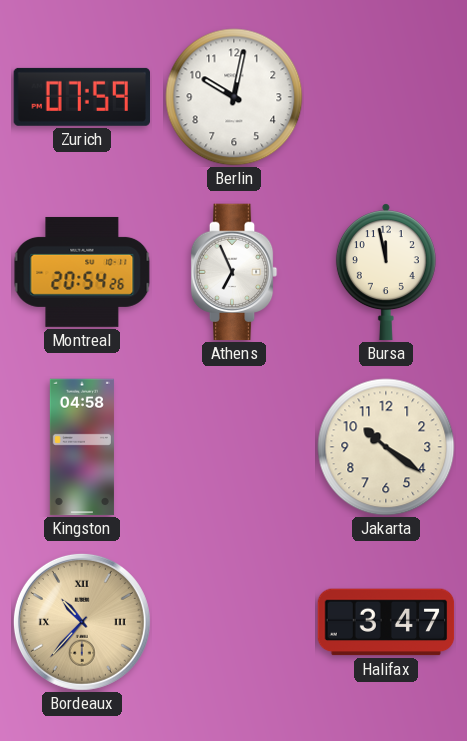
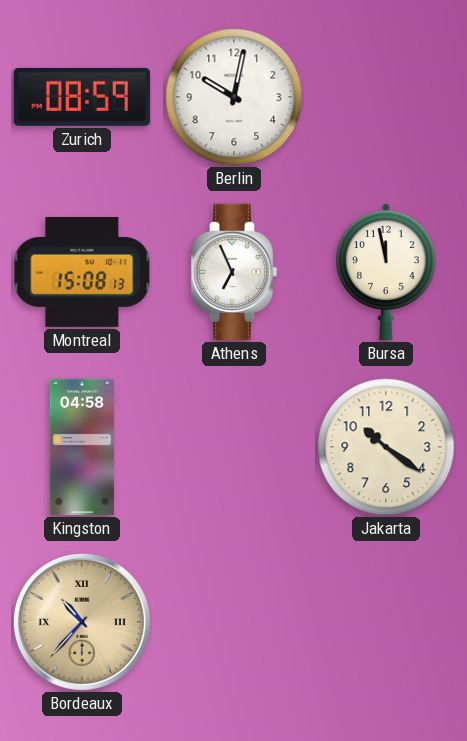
Zurich: 07:59 -> 08:59
Montreal: 20:54 -> 15:08
Halifax: 3:47 -> none
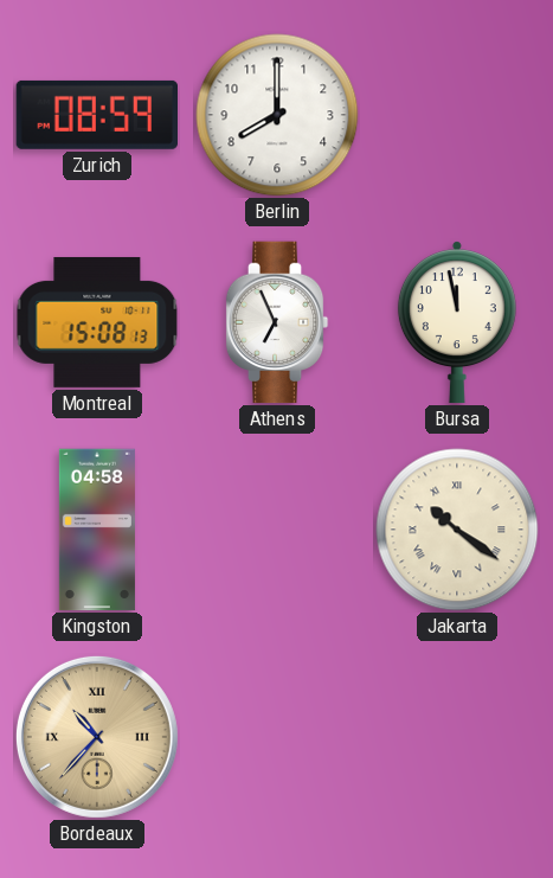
Berlin: 10:02 -> 8:00
Jakarta numerals: Arabic -> Roman
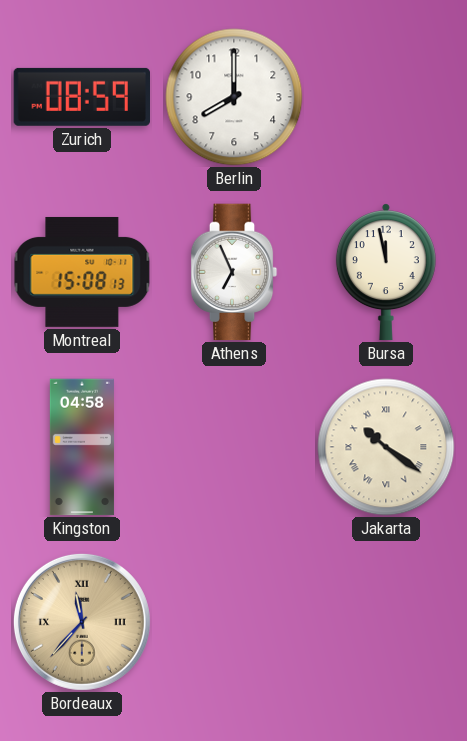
Bordeaux: 10:37 -> 11:37
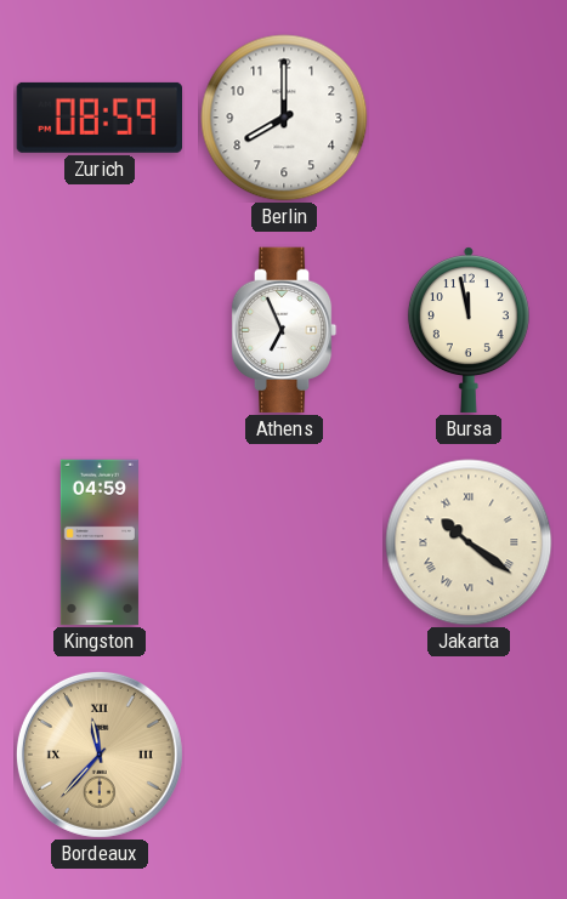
Montreal: 15:08 -> none
Kingston: 04:58 -> 04:59
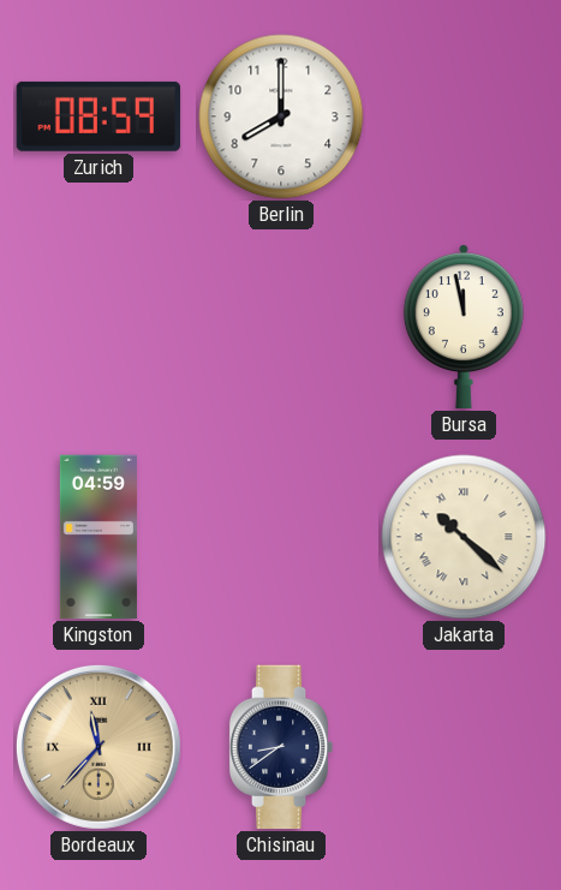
Athens: 6:56 -> none
Jakarta: 10:21 -> 10:22
Chisinau: none -> 8:39
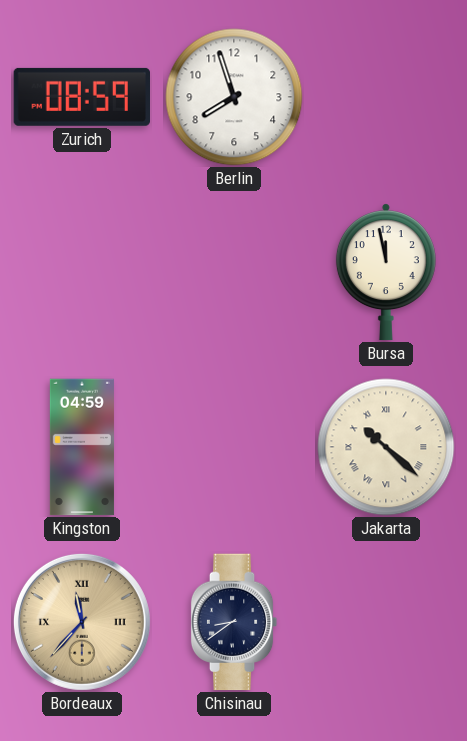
Berlin: 8:00 -> 7:57
